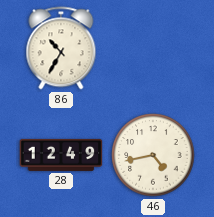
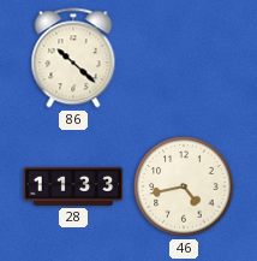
86: 10:35 -> 10:22
28: 12:49 -> 11:33
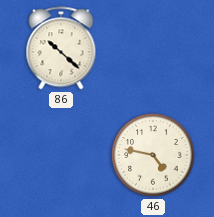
28: 11:33 -> none
46: 4:43 -> 4:47
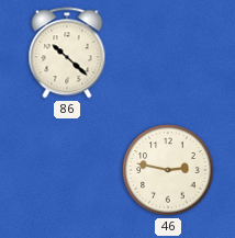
46: 4:47 -> 2:47
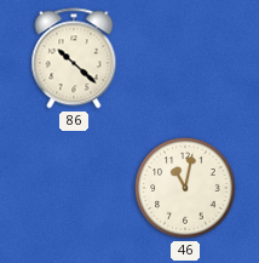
46: 2:47 -> 11:02
